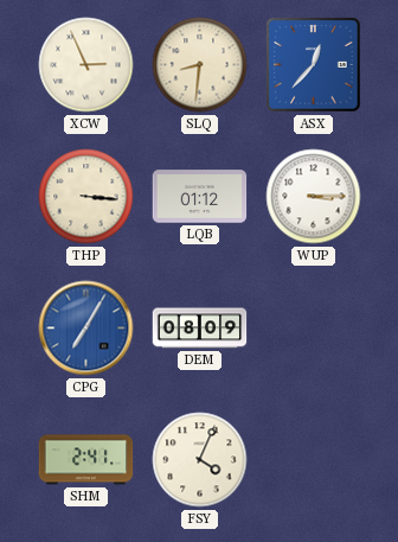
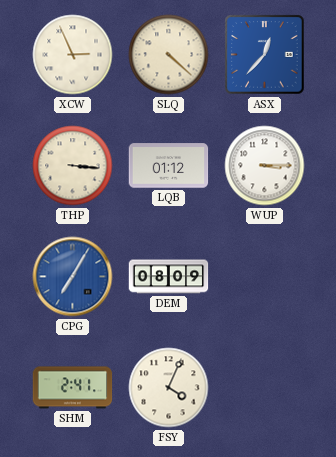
SLQ: 8:31 -> 4:22
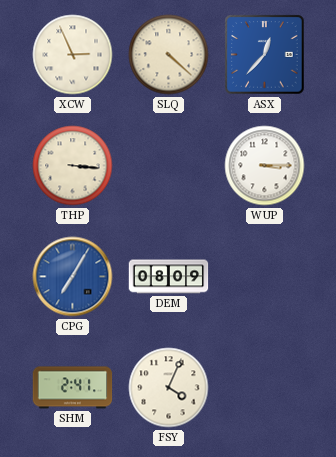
LQB: 01:12 -> none
